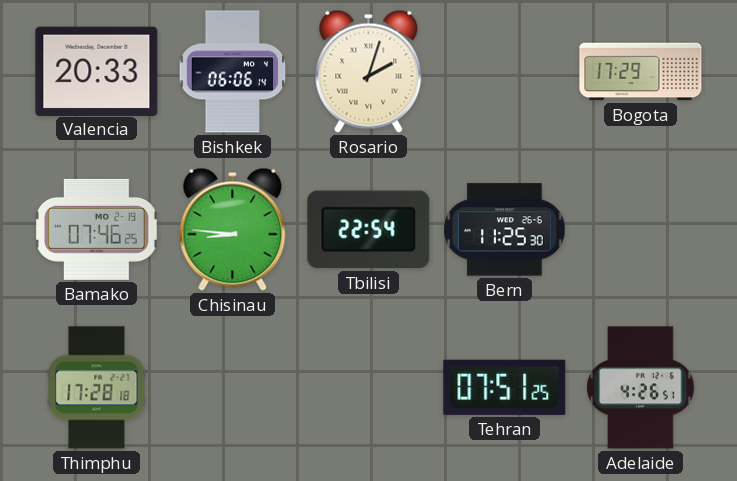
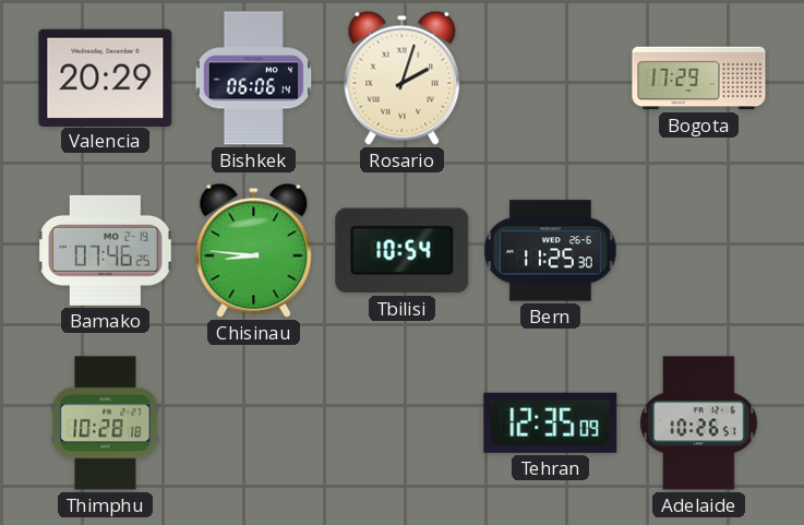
Valencia: 20:33 -> 20:29
Tbilisi: 22:54 -> 10:54
Thimphu: 17:28 -> 10:28
Tehran: 07:51 -> 12:35
Adelaide: 4:26 -> 10:26
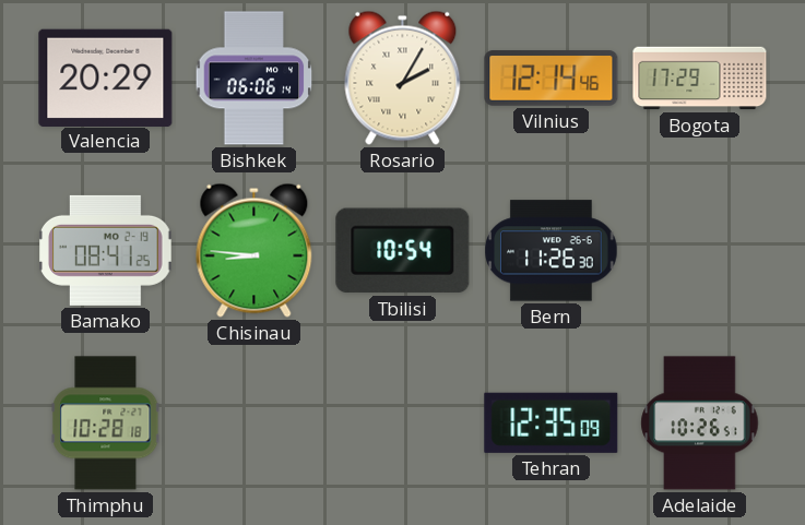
Rosario: 2:03 -> 2:05
Vilnius: none -> 12:14
Bamako: 07:46 -> 08:41
Bern: 11:25 -> 11:26
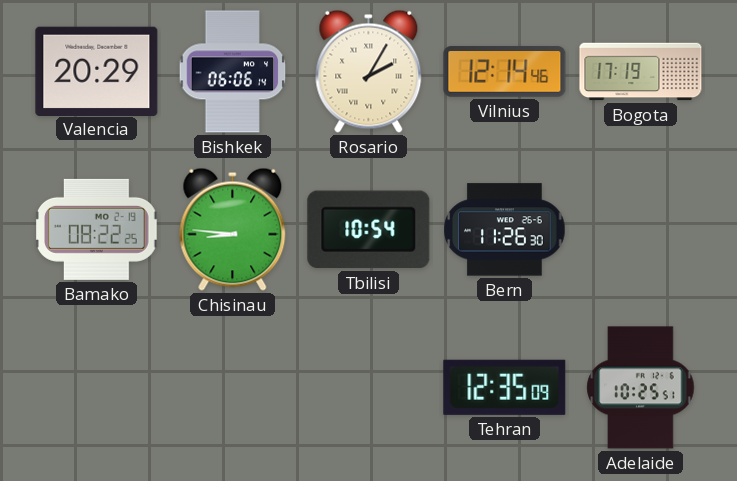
Bogota: 17:29 -> 17:19
Bamako: 08:41 -> 08:22
Thimphu: 10:28 -> none
Adelaide: 10:26 -> 10:25
